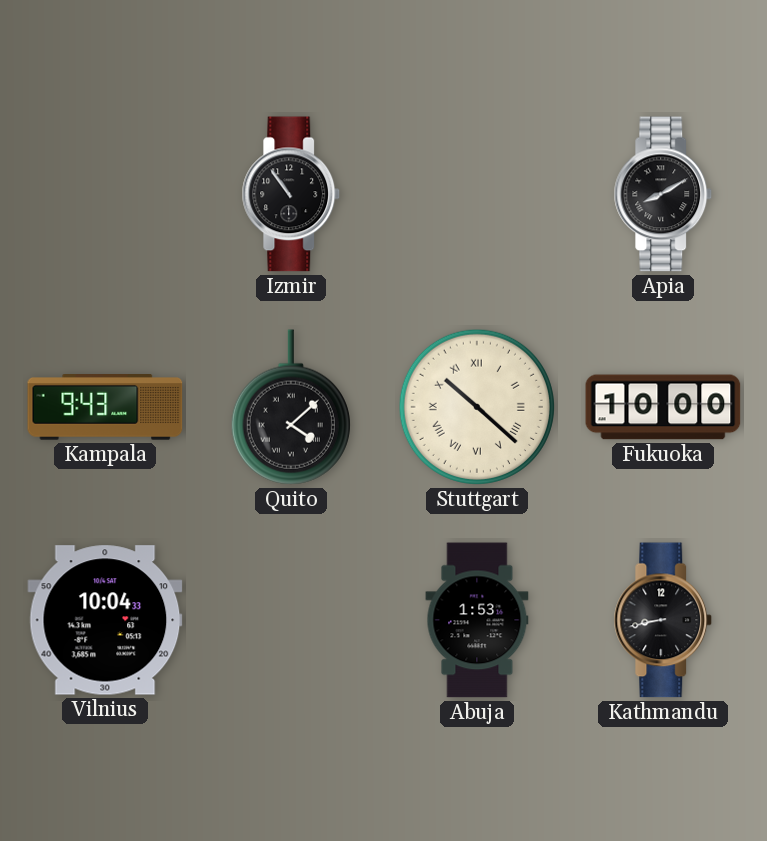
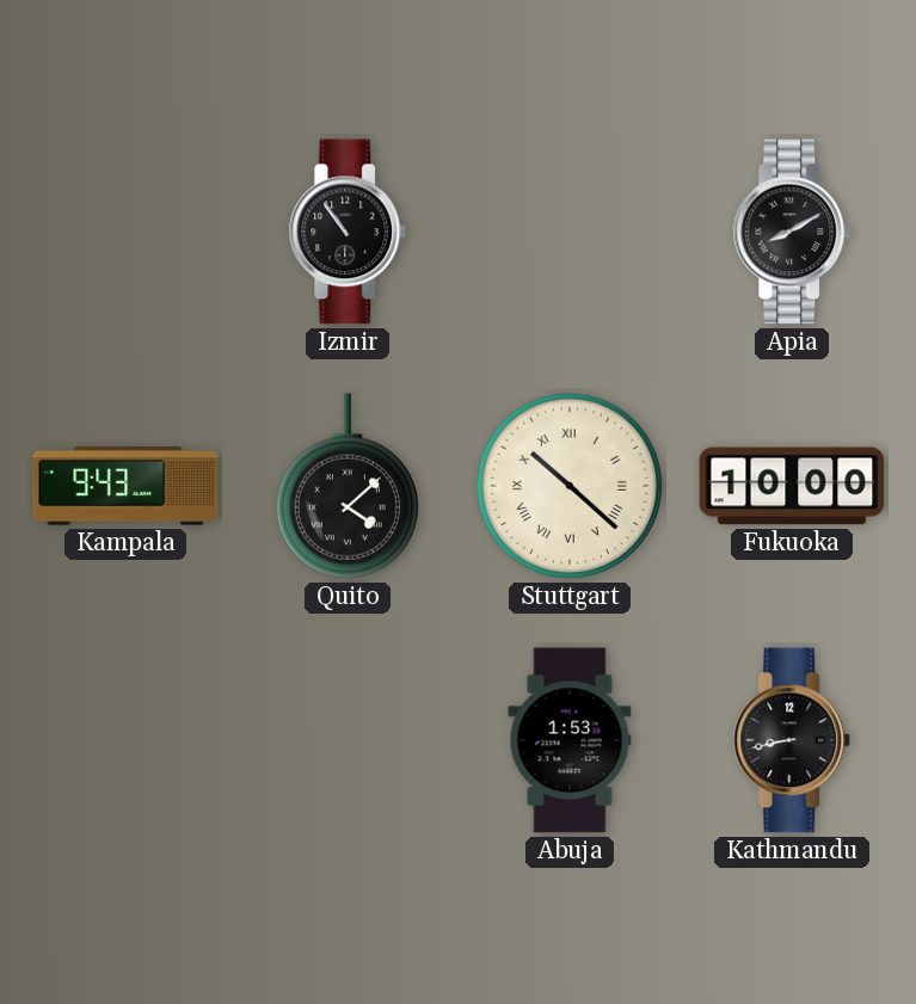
Vilnius: 10:04 -> none
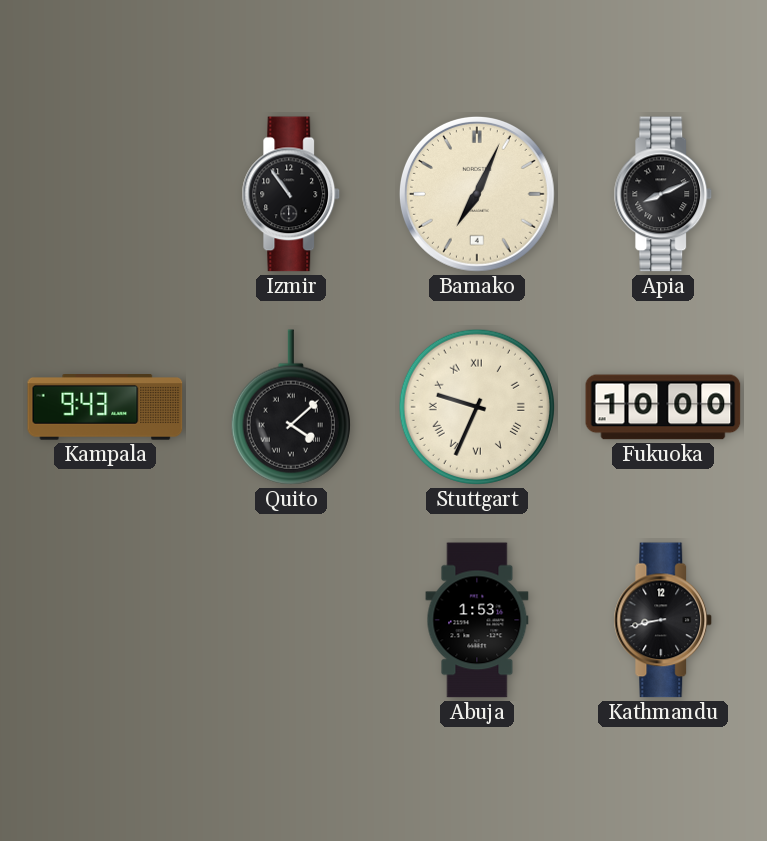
Bamako: none -> 7:04
Apia: 8:10 -> 8:11
Stuttgart: 10:22 -> 9:34
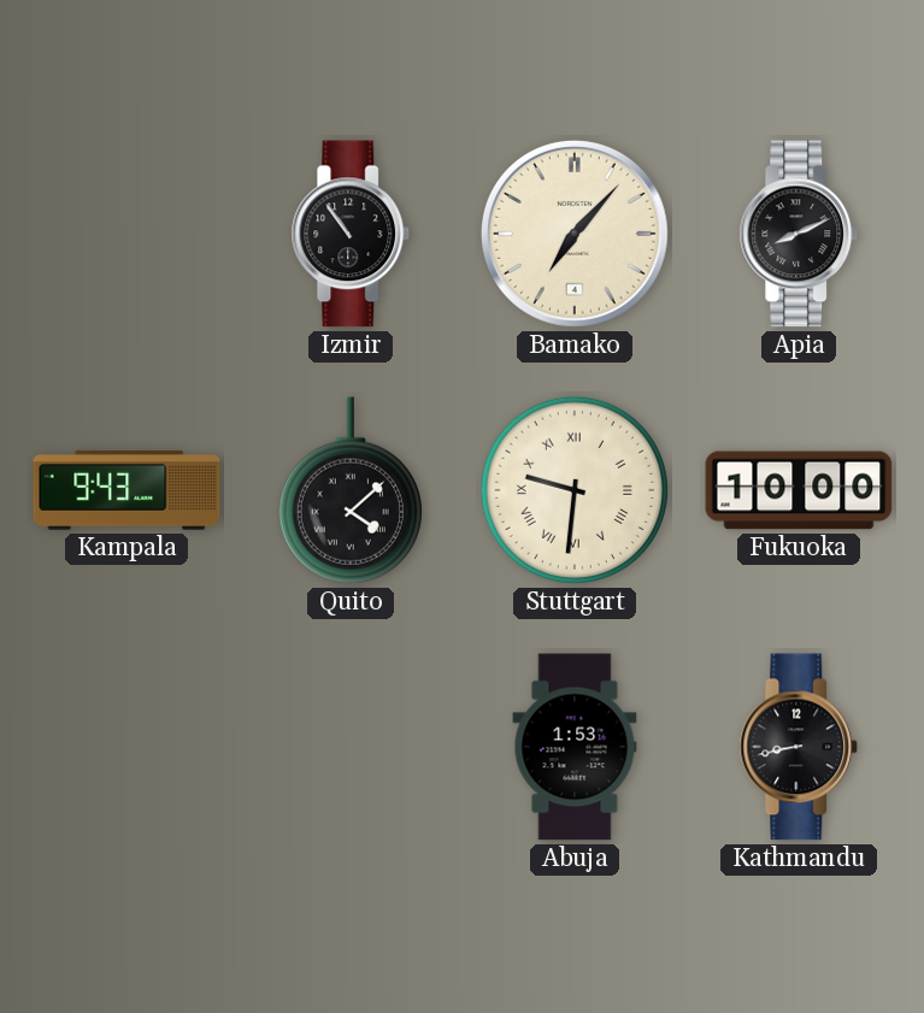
Bamako: 7:04 -> 7:07
Stuttgart: 9:34 -> 9:31
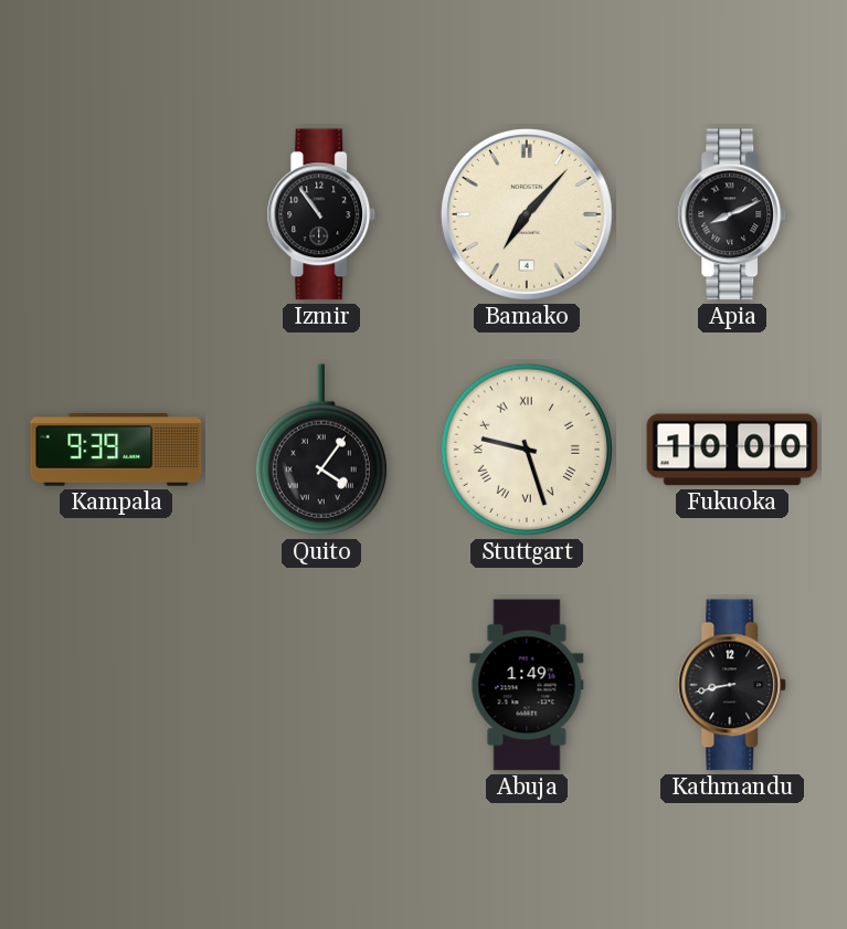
Kampala: 9:43 -> 9:39
Quito: 4:08 -> 4:06
Stuttgart: 9:31 -> 9:27
Abuja: 1:53 -> 1:49
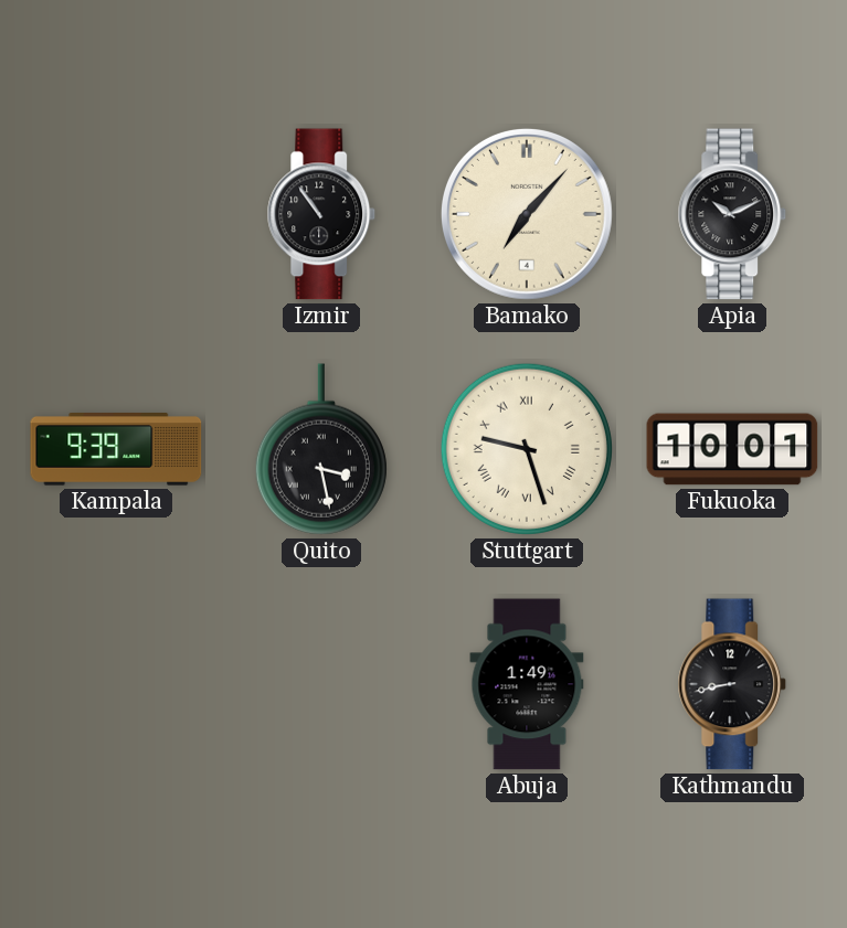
Apia: 8:11 -> 10:11
Quito: 4:06 -> 3:28
Fukuoka: 10:00 -> 10:01
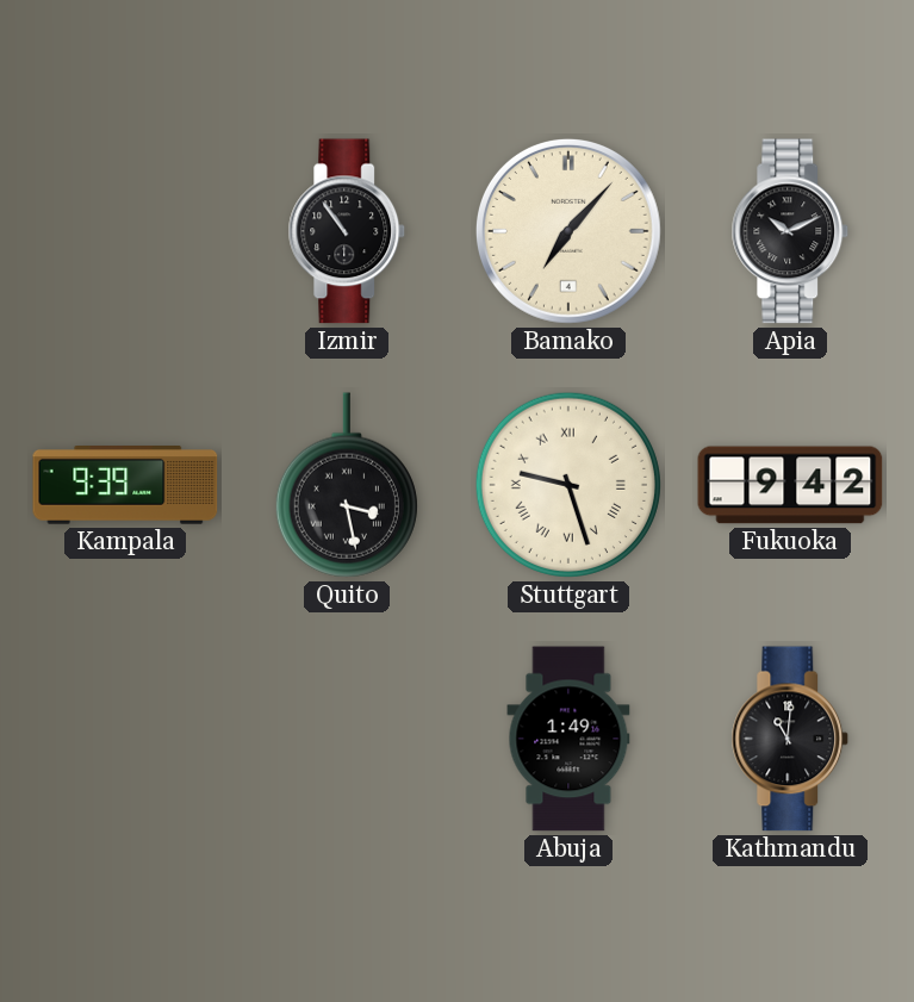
Fukuoka: 10:01 -> 9:42
Kathmandu: 8:43 -> 11:01
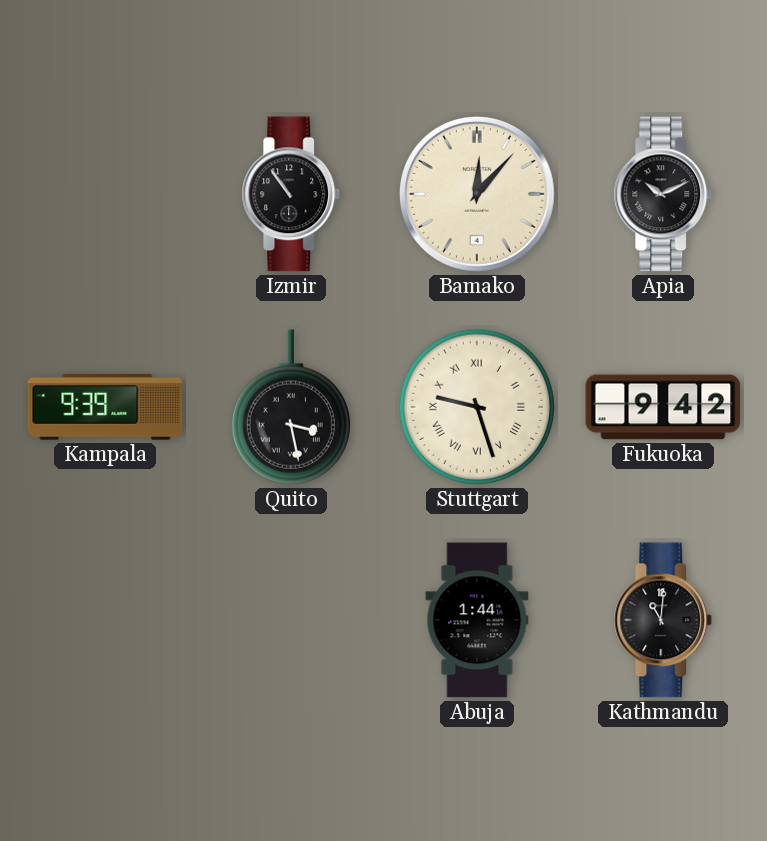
Bamako: 7:07 -> 12:07
Abuja: 1:49 -> 1:44
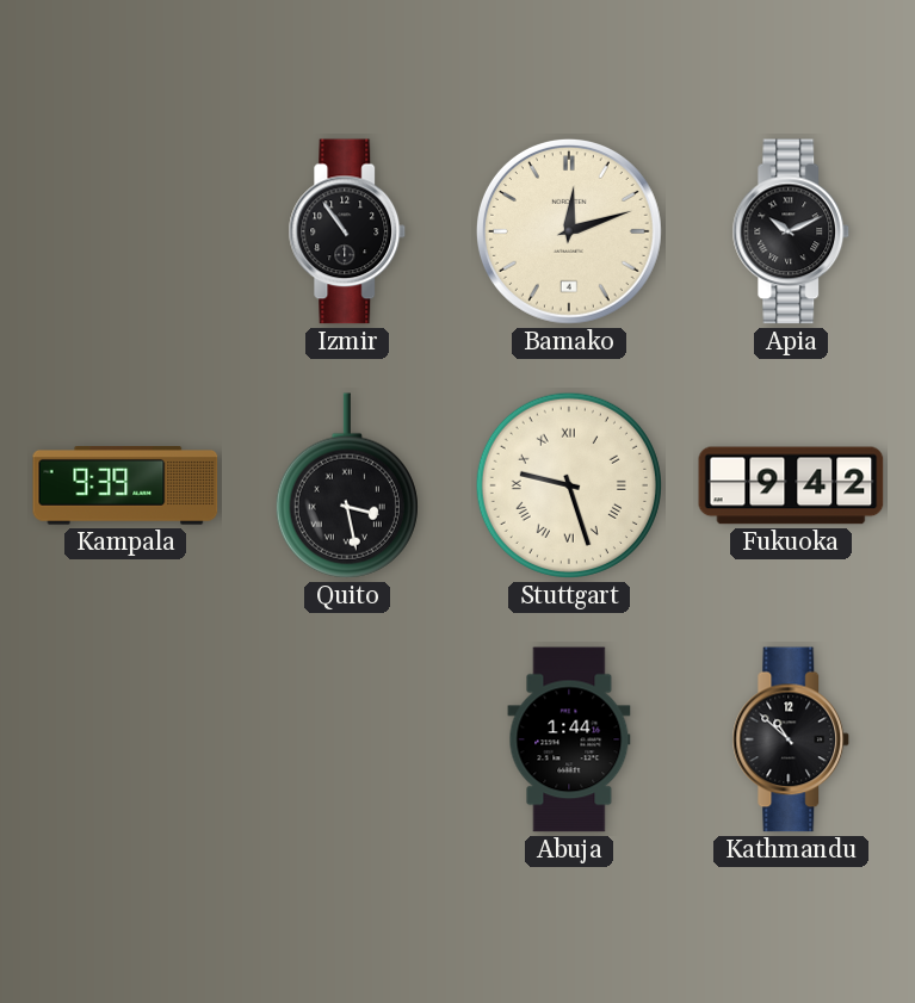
Bamako: 12:07 -> 12:12
Kathmandu: 11:01 -> 10:52
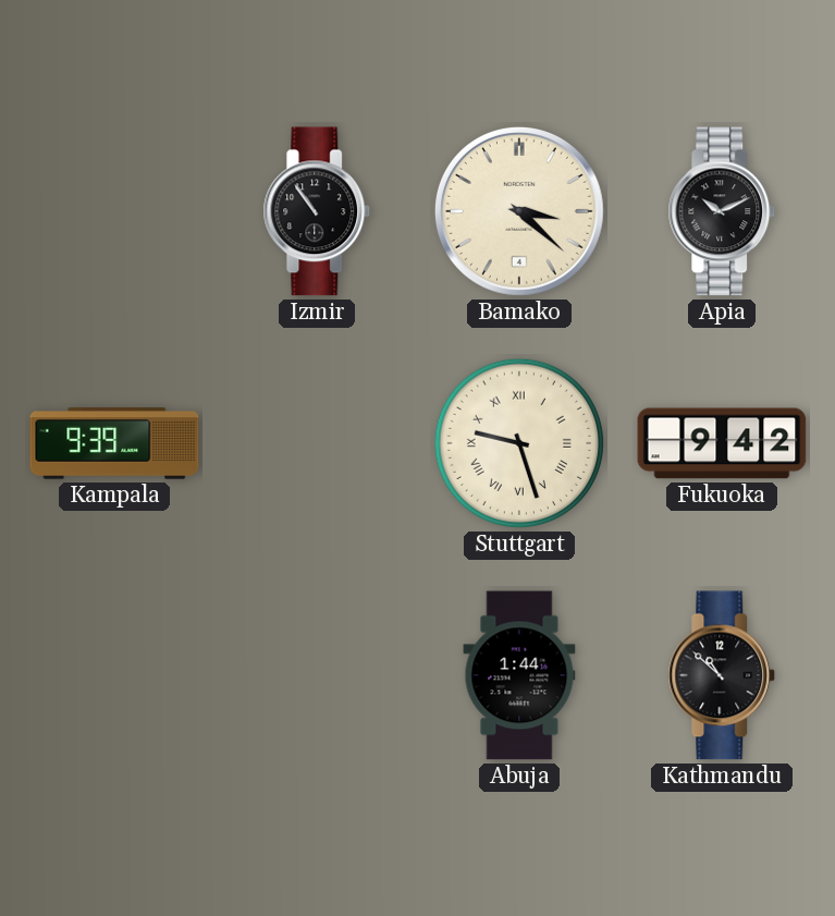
Bamako: 12:12 -> 3:22
Quito: 3:28 -> none
